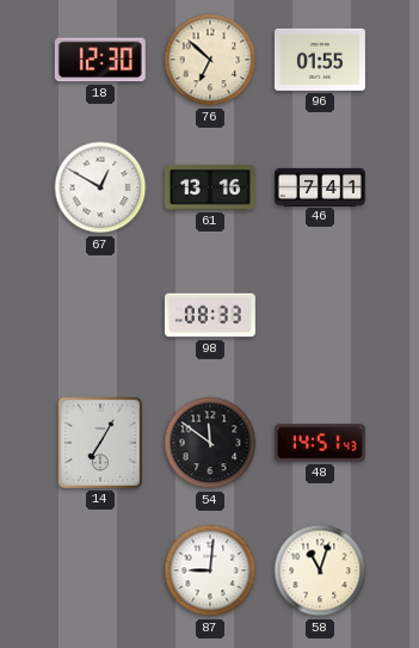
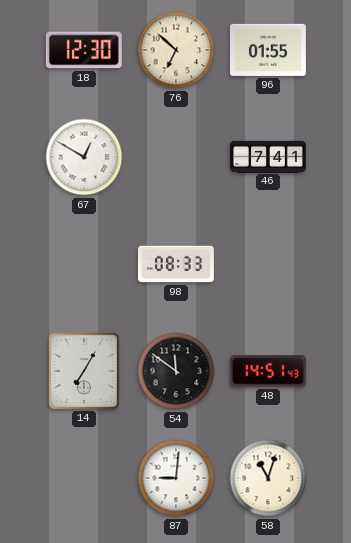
61: 13:16 -> none
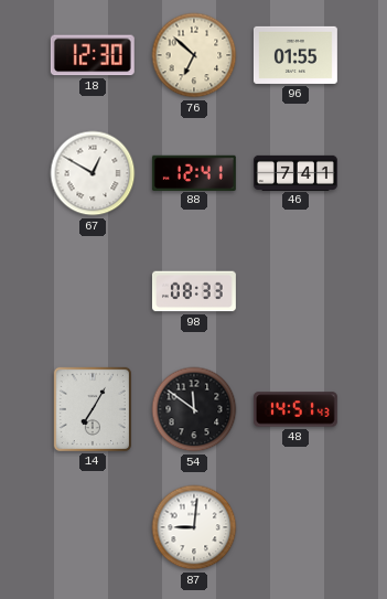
88: none -> 12:41
58: 11:03 -> none
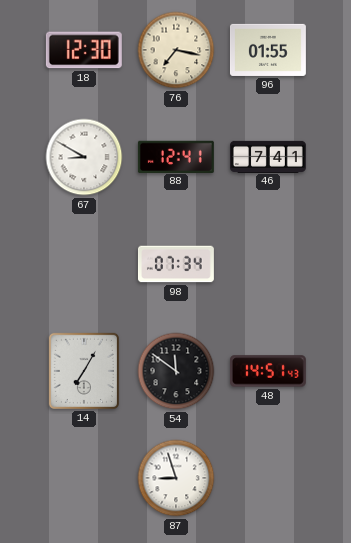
76: 6:52 -> 7:17
67: 12:50 -> 8:50
98: 08:33 -> 07:34
87: 9:01 -> 8:57
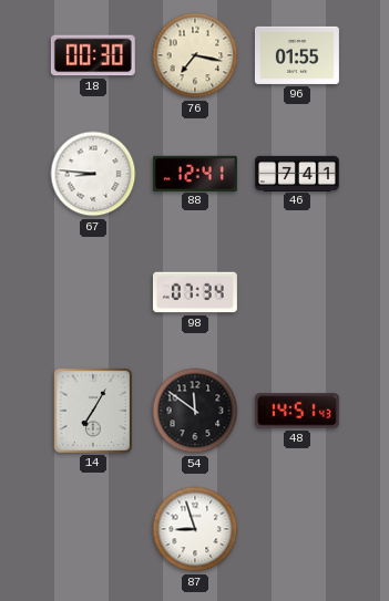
18: 12:30 -> 00:30
67: 8:50 -> 8:46
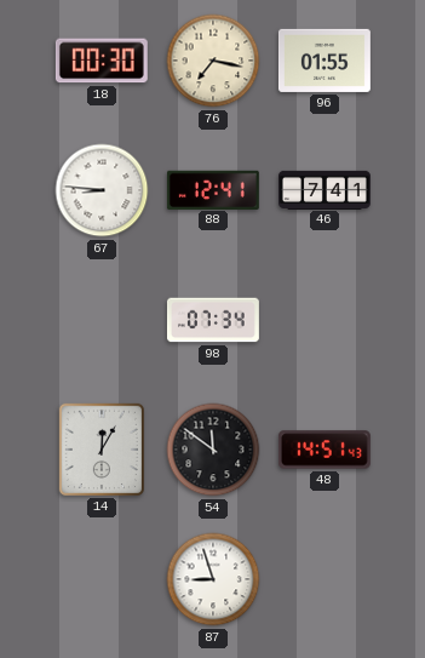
14: 7:05 -> 12:05
